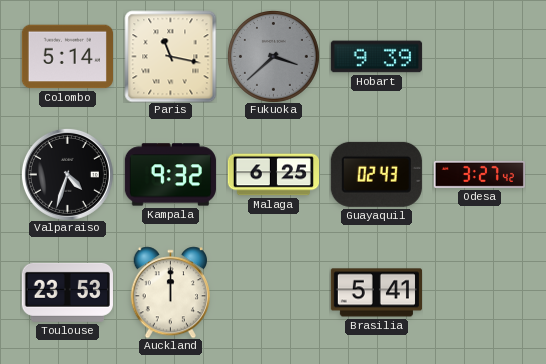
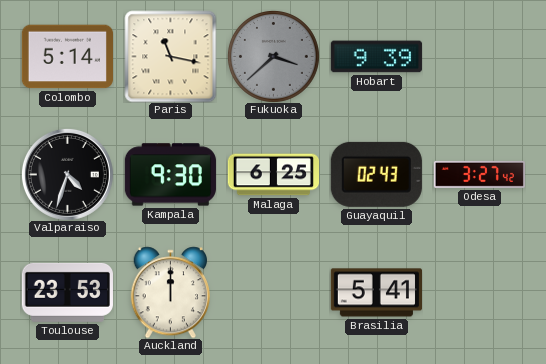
Kampala: 9:32 -> 9:30
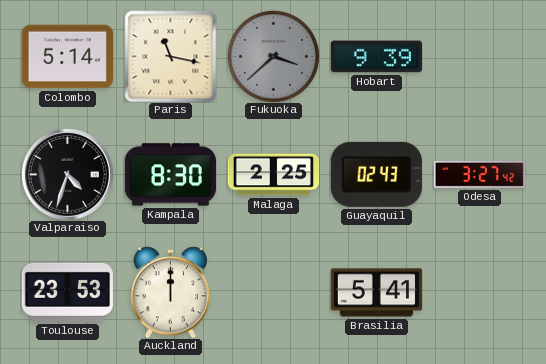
Kampala: 9:30 -> 8:30
Malaga: 6:25 -> 2:25
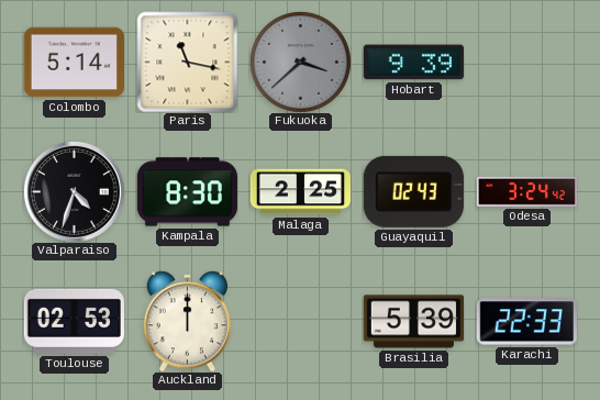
Odesa: 3:27 -> 3:24
Toulouse: 23:53 -> 02:53
Brasilia: 5:41 -> 5:39
Karachi: none -> 22:33
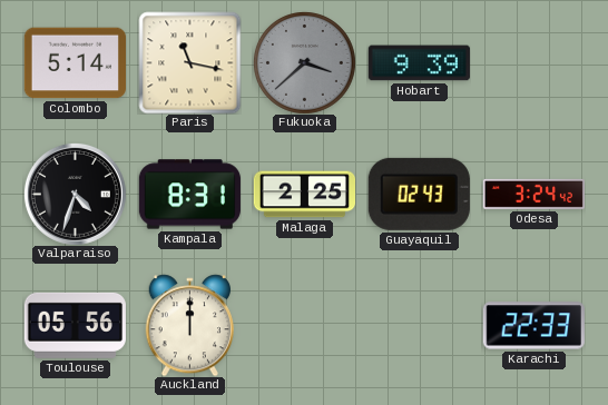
Kampala: 8:30 -> 8:31
Toulouse: 02:53 -> 05:56
Brasilia: 5:39 -> none
